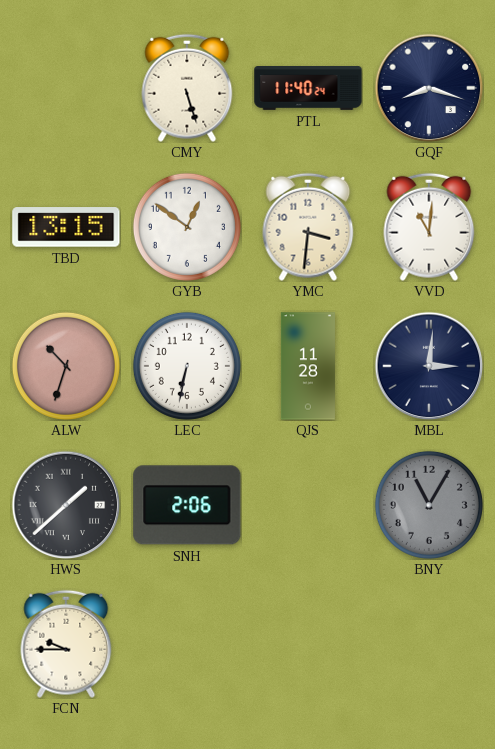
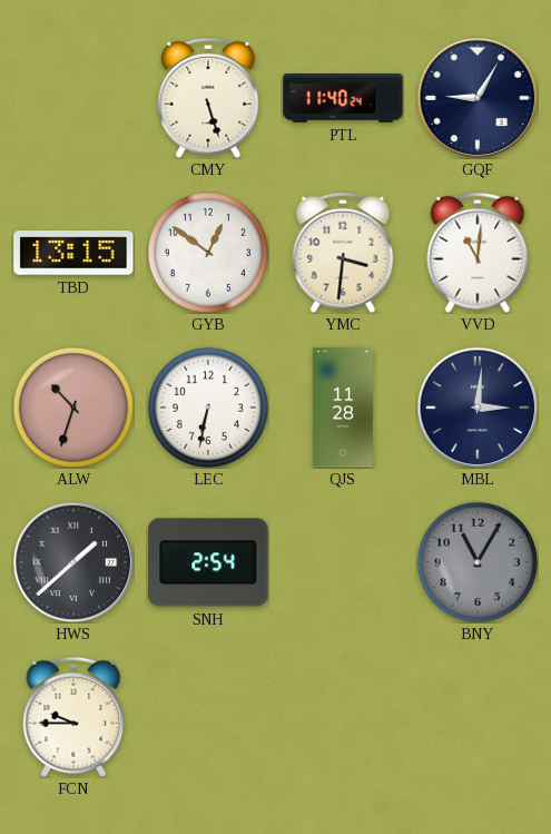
GQF: 8:18 -> 9:05
SNH: 2:06 -> 2:54
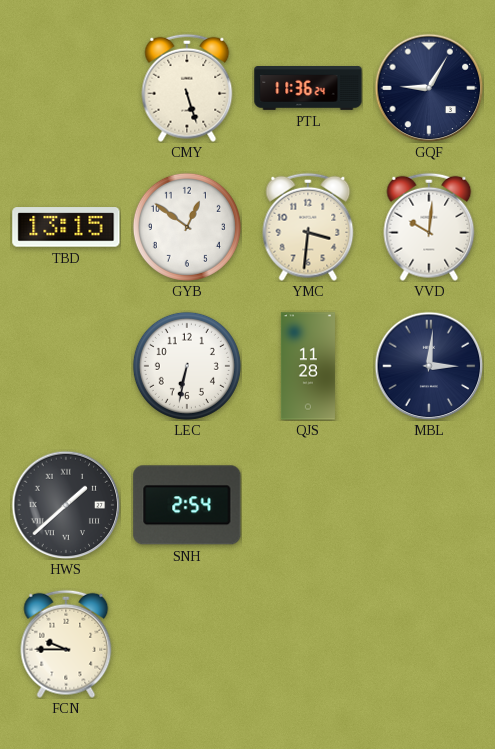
PTL: 11:40 -> 11:36
VVD: 11:01 -> 10:01
ALW: 10:33 -> none
BNY: 11:05 -> none
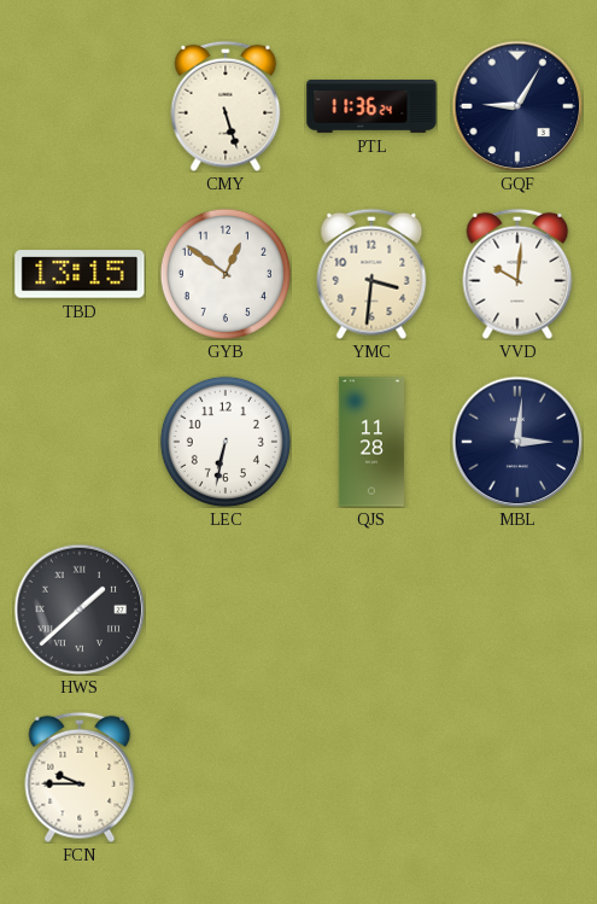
SNH: 2:54 -> none
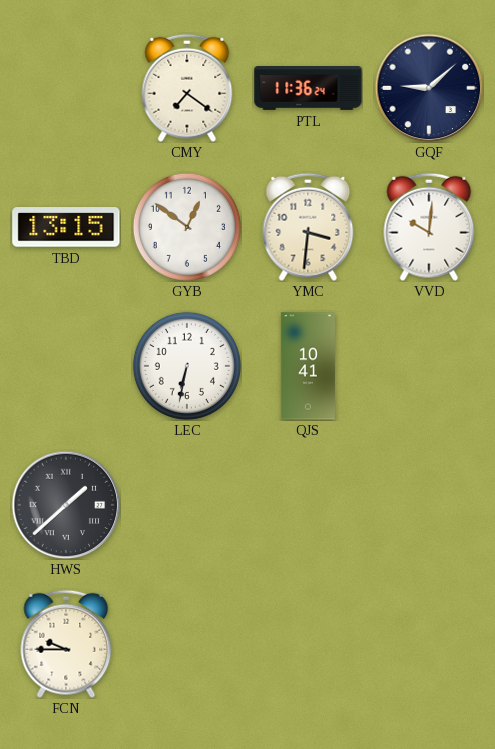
CMY: 5:27 -> 7:21
GQF: 9:05 -> 9:08
QJS: 11:28 -> 10:41
MBL: 3:01 -> none
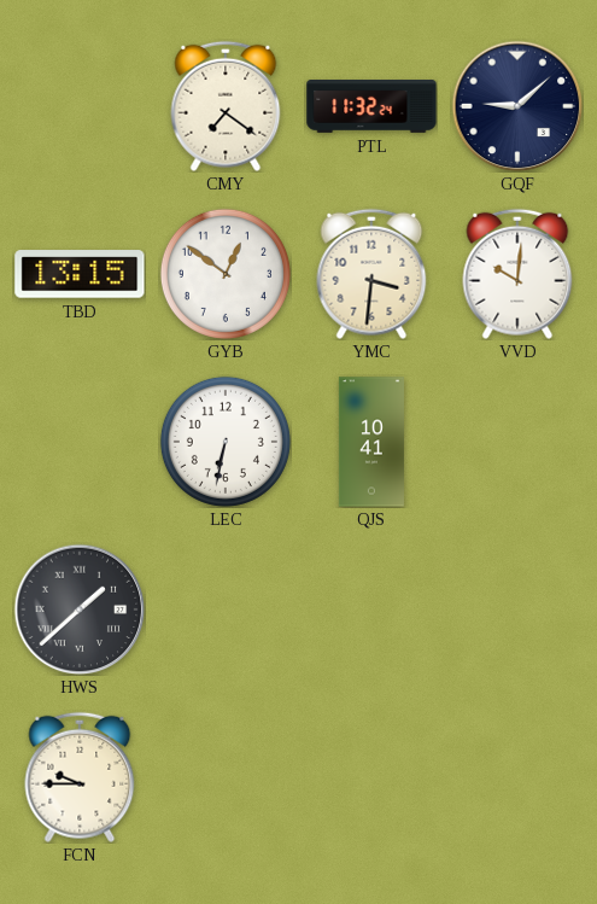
PTL: 11:36 -> 11:32
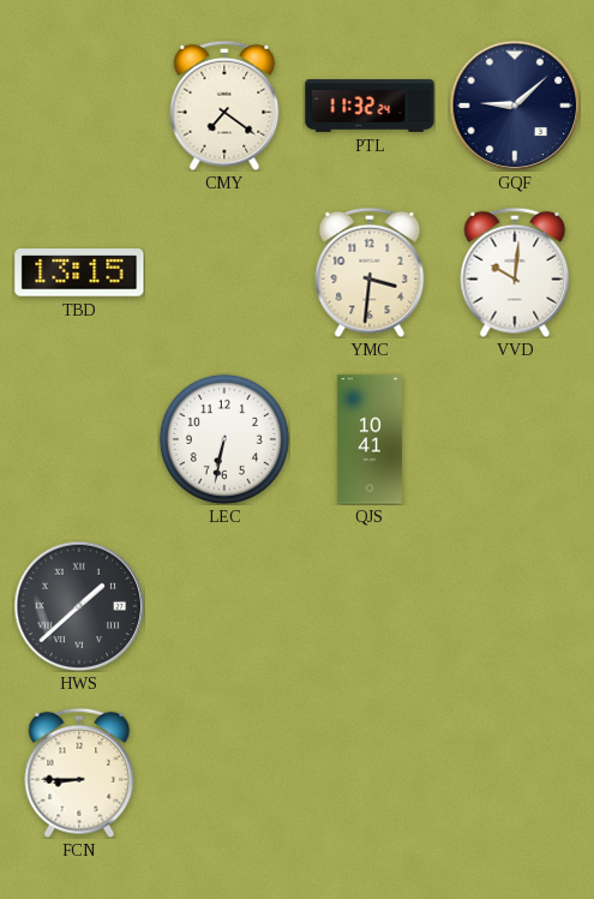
GYB: 12:51 -> none
FCN: 9:45 -> 8:45
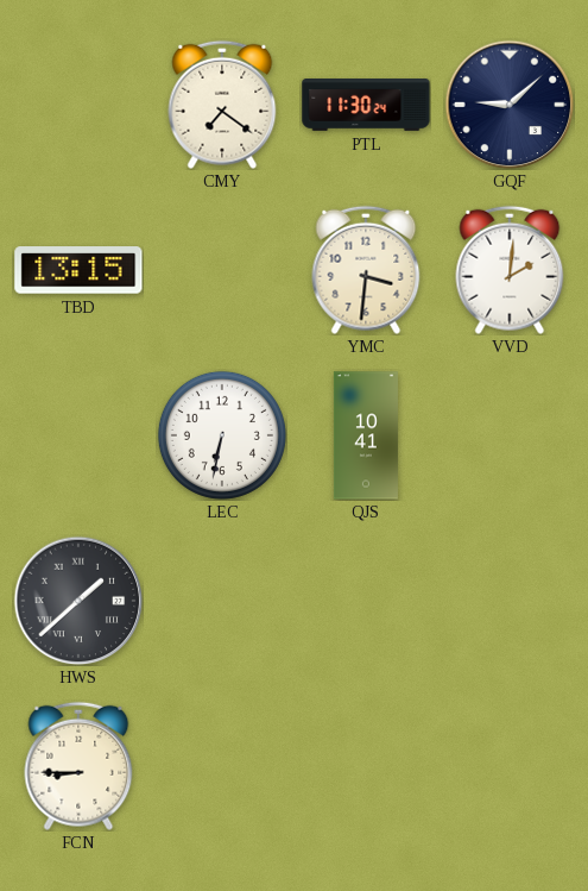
PTL: 11:32 -> 11:30
VVD: 10:01 -> 2:01
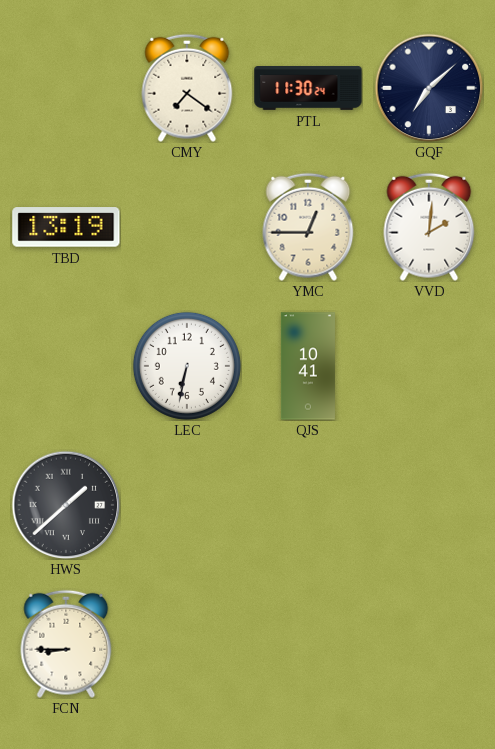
GQF: 9:08 -> 7:08
TBD: 13:15 -> 13:19
YMC: 3:31 -> 12:45
